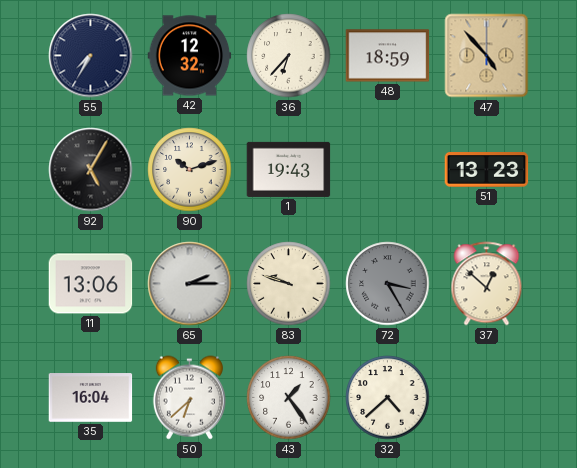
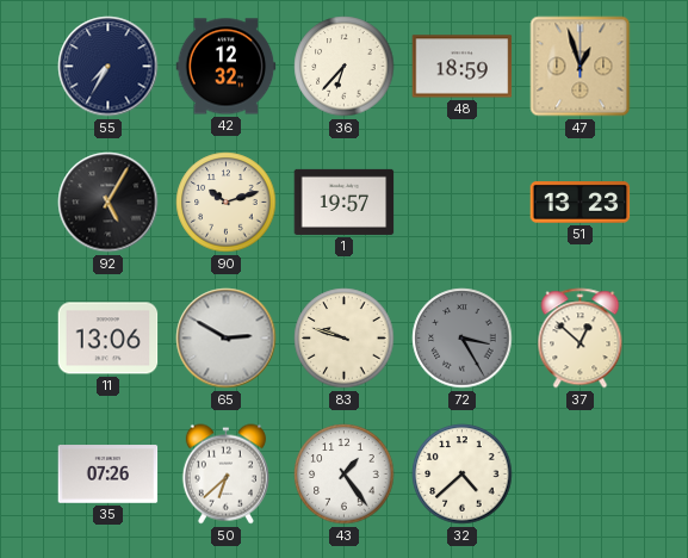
47: 4:53 -> 12:57
1: 19:43 -> 19:57
65: 2:15 -> 2:50
35: 16:04 -> 07:26
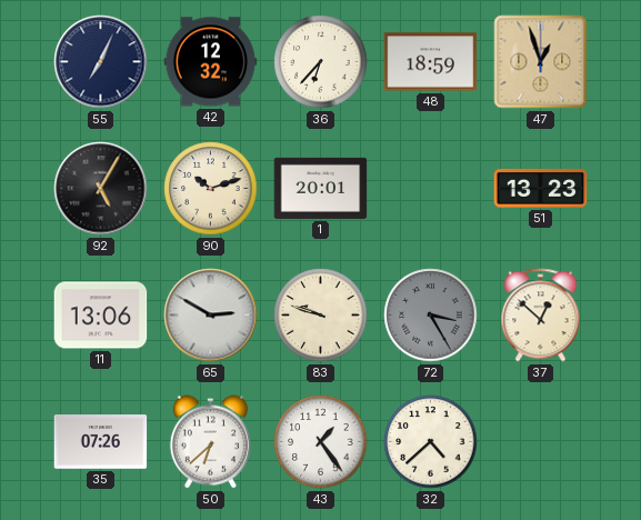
55: 7:35 -> 7:04
1: 19:57 -> 20:01
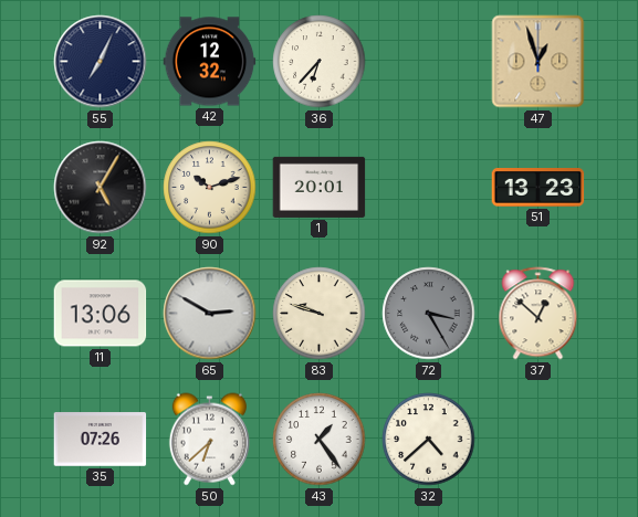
48: 18:59 -> none
